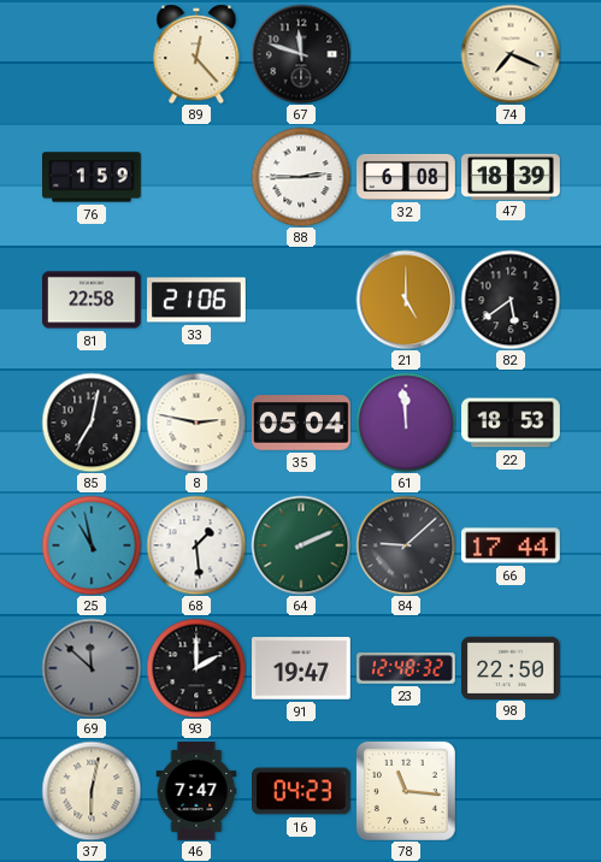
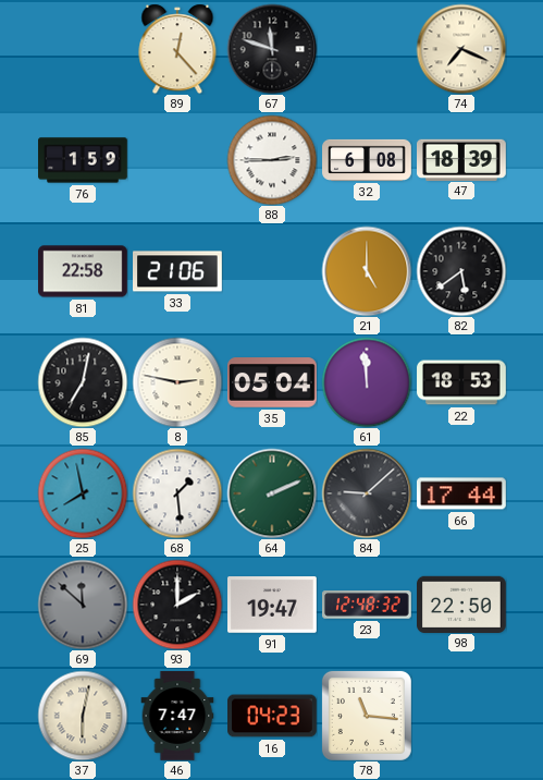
25: 10:58 -> 7:58
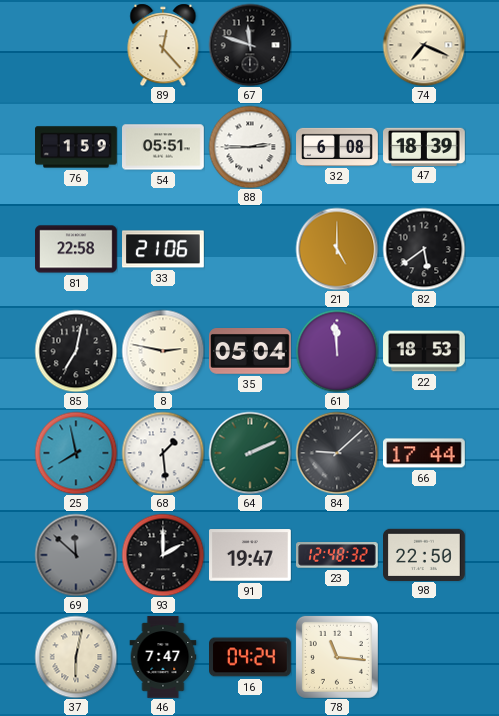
54: none -> 05:51
16: 04:23 -> 04:24
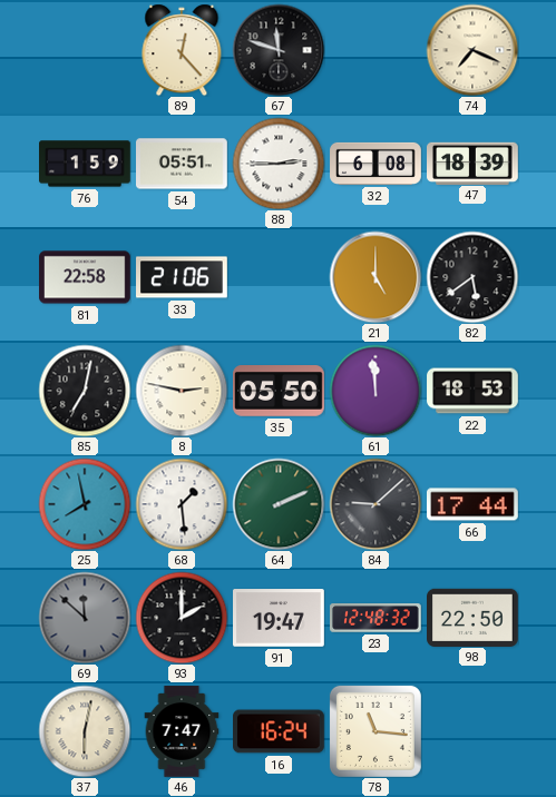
35: 05:04 -> 05:50
16: 04:24 -> 16:24
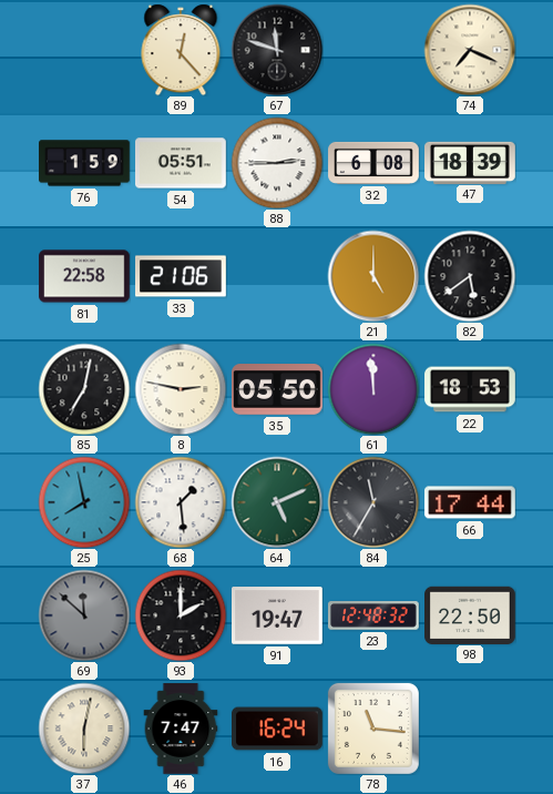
64: 2:11 -> 5:11
84: 9:08 -> 11:35
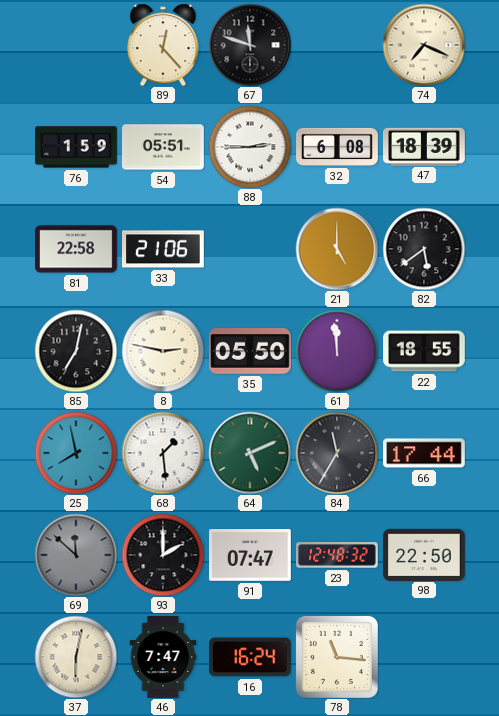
22: 18:53 -> 18:55
91: 19:47 -> 07:47
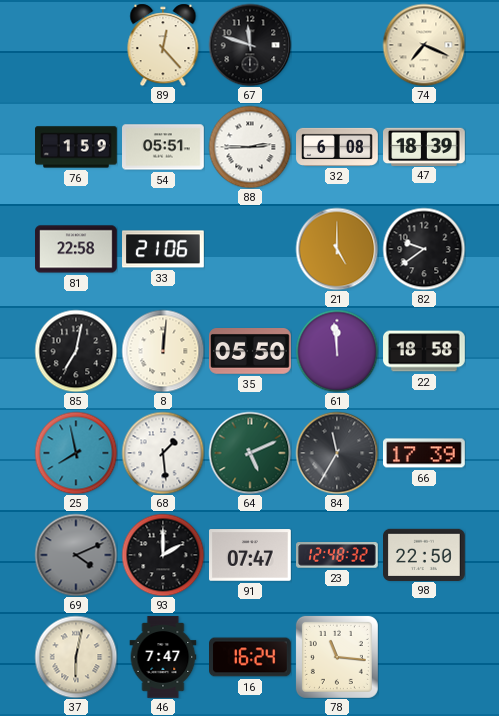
82: 5:39 -> 9:39
8: 2:47 -> 12:01
22: 18:55 -> 18:58
66: 17:44 -> 17:39
69: 11:52 -> 4:11
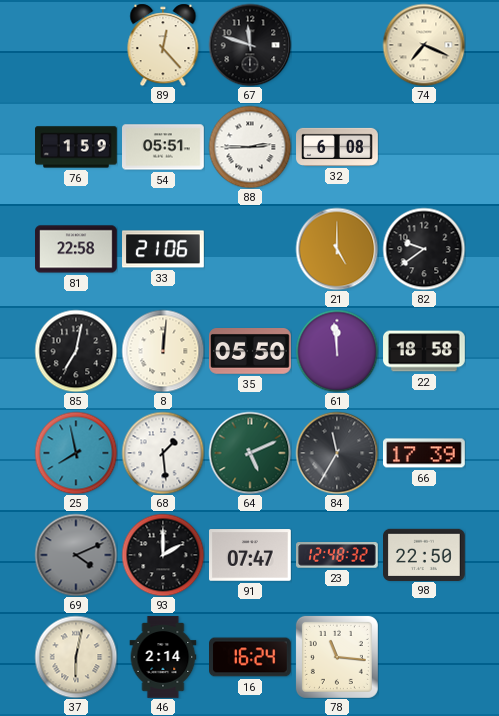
47: 18:39 -> none
46: 7:47 -> 2:14
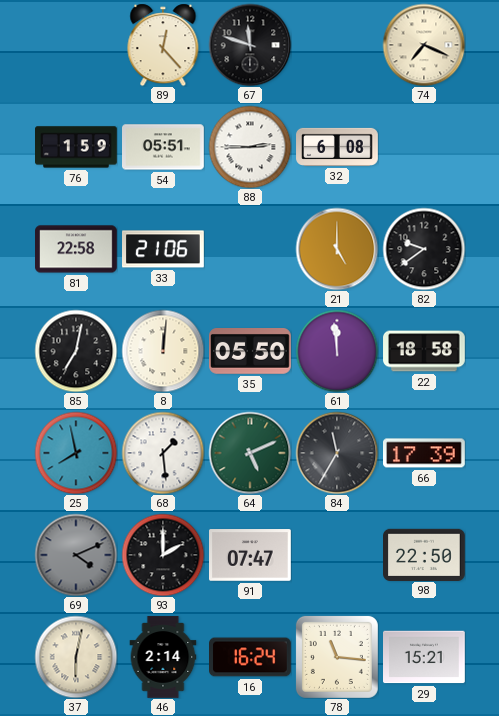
23: 12:48 -> none
29: none -> 15:21
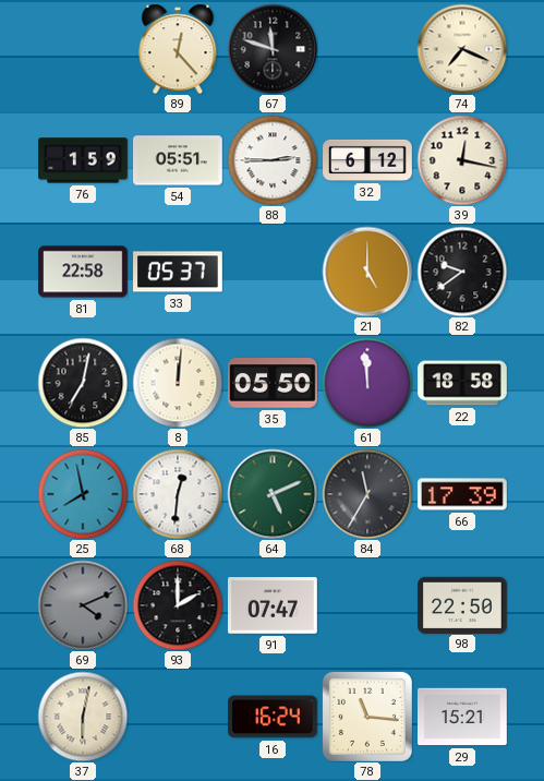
32: 6:08 -> 6:12
39: none -> 12:17
33: 21:06 -> 05:37
68: 1:29 -> 12:31
46: 2:14 -> none
